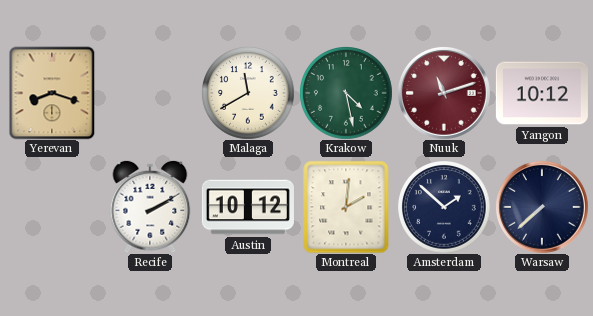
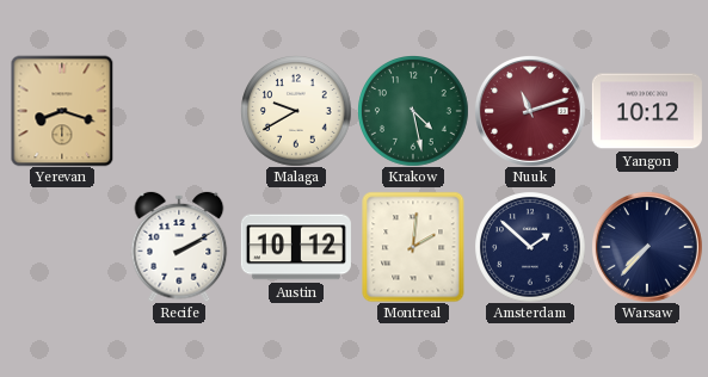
Malaga: 11:40 -> 9:40
Warsaw: 7:38 -> 7:37
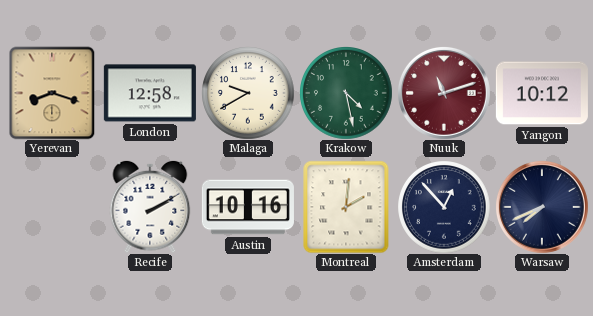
London: none -> 12:58
Austin: 10:12 -> 10:16
Amsterdam: 1:52 -> 12:53
Warsaw: 7:37 -> 7:41
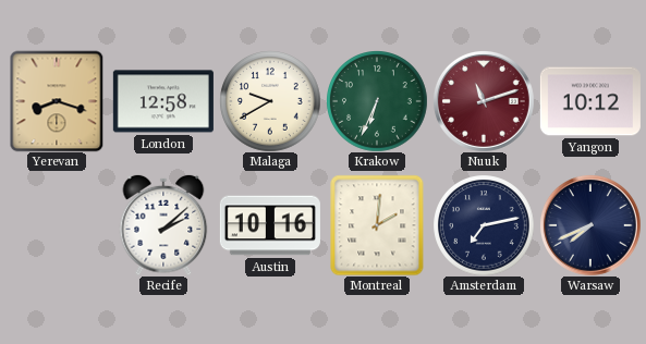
Krakow: 4:28 -> 6:34
Recife: 2:10 -> 2:08
Amsterdam: 12:53 -> 7:13
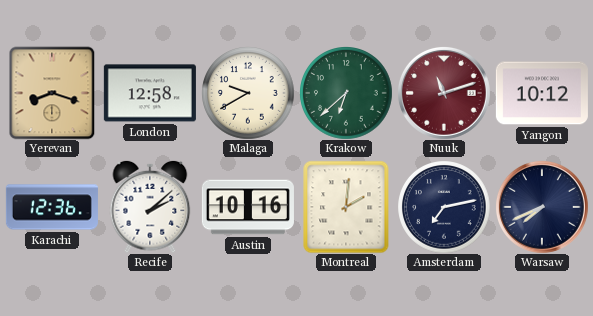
Krakow: 6:34 -> 6:38
Karachi: none -> 12:36
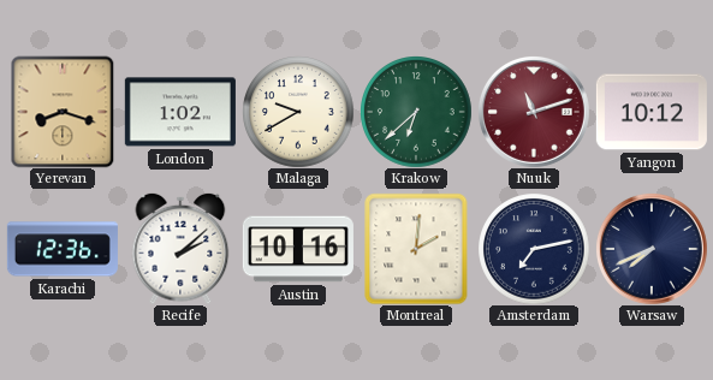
London: 12:58 -> 1:02
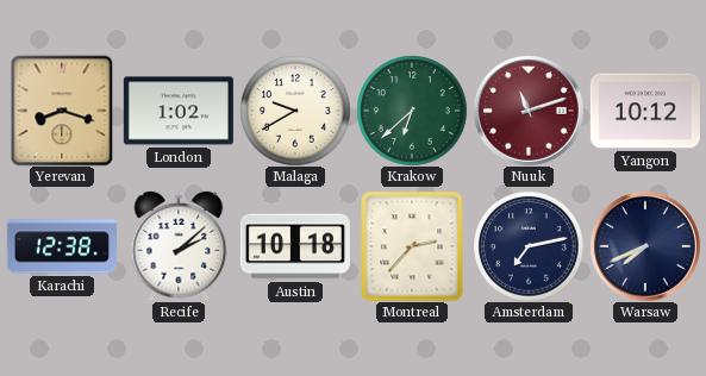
Karachi: 12:36 -> 12:38
Austin: 10:16 -> 10:18
Montreal: 2:01 -> 2:37
